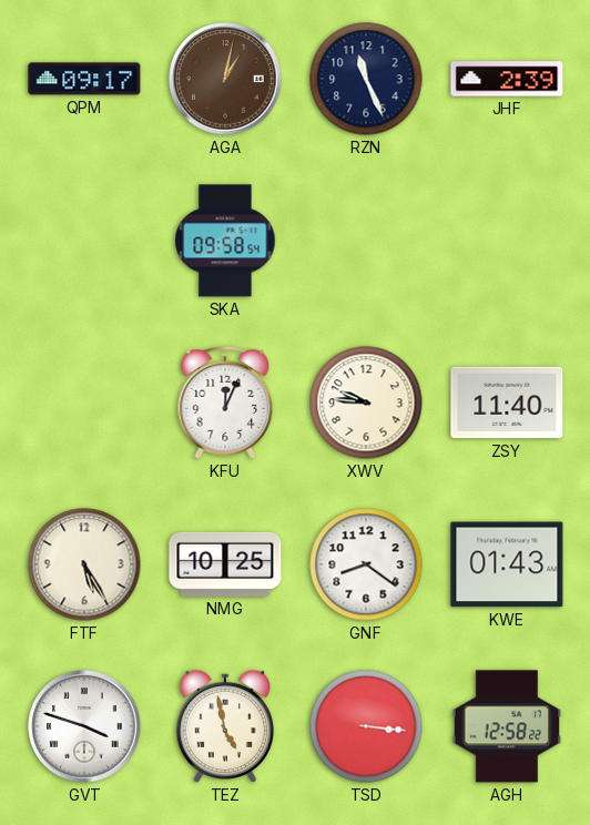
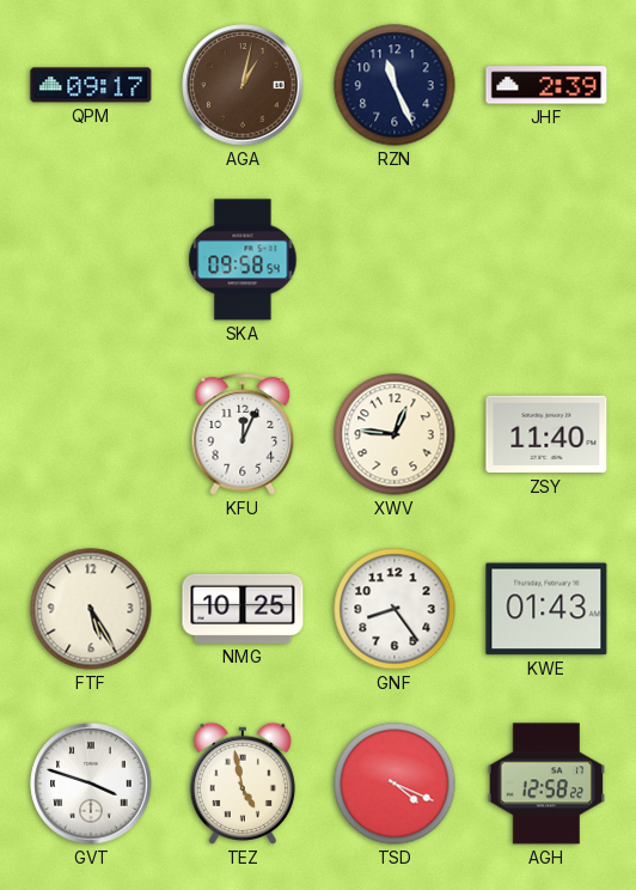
XWV: 9:46 -> 12:46
GNF: 8:21 -> 8:24
TSD: 3:16 -> 4:19
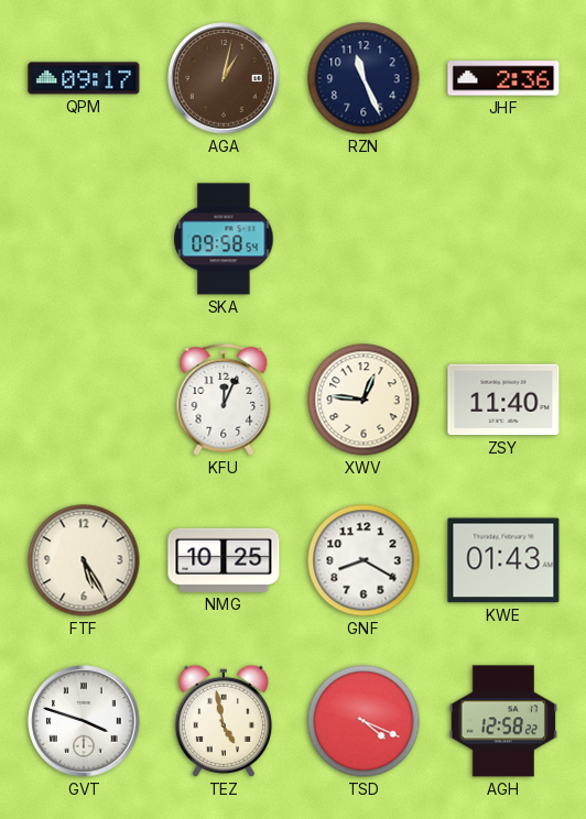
JHF: 2:39 -> 2:36
GNF: 8:24 -> 8:20
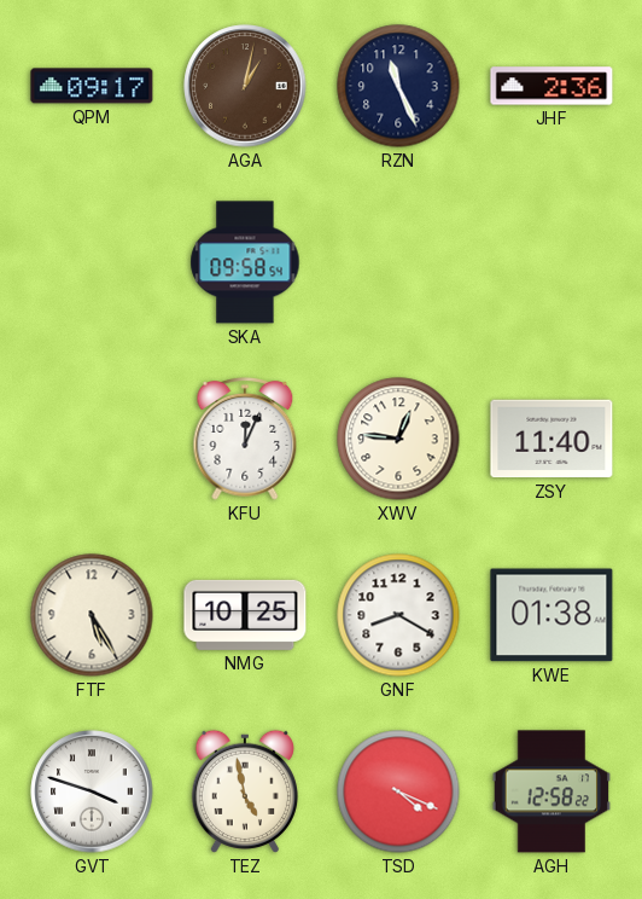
KWE: 01:43 -> 01:38
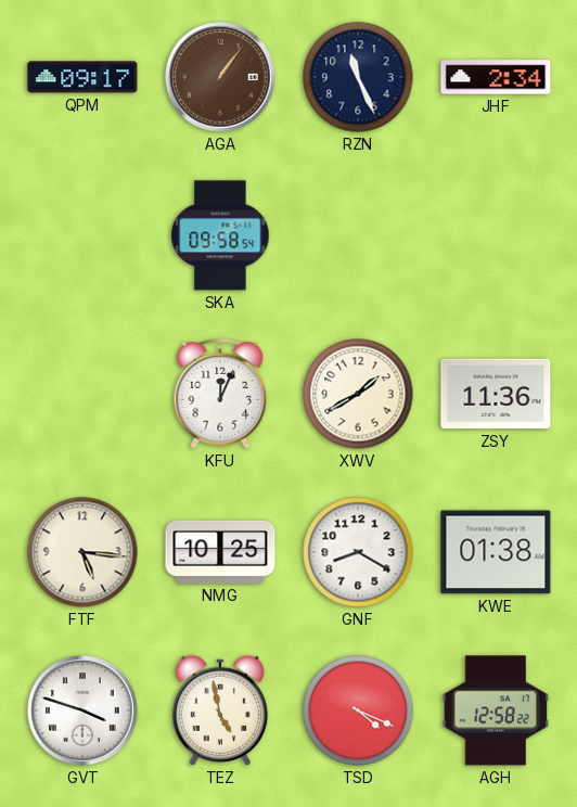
AGA: 1:02 -> 1:06
JHF: 2:36 -> 2:34
XWV: 12:46 -> 1:40
ZSY: 11:40 -> 11:36
FTF: 5:25 -> 5:16
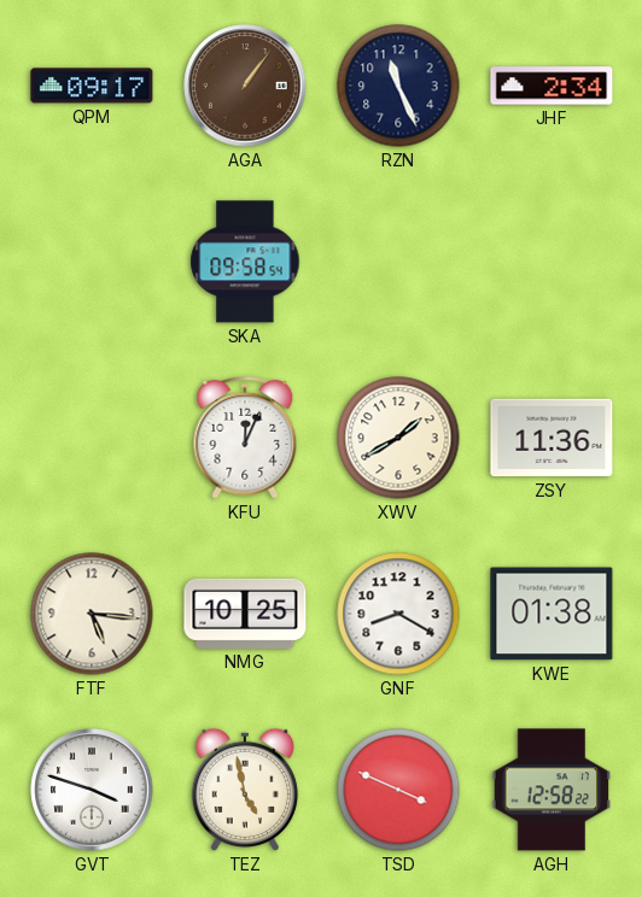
TSD: 4:19 -> 3:49
